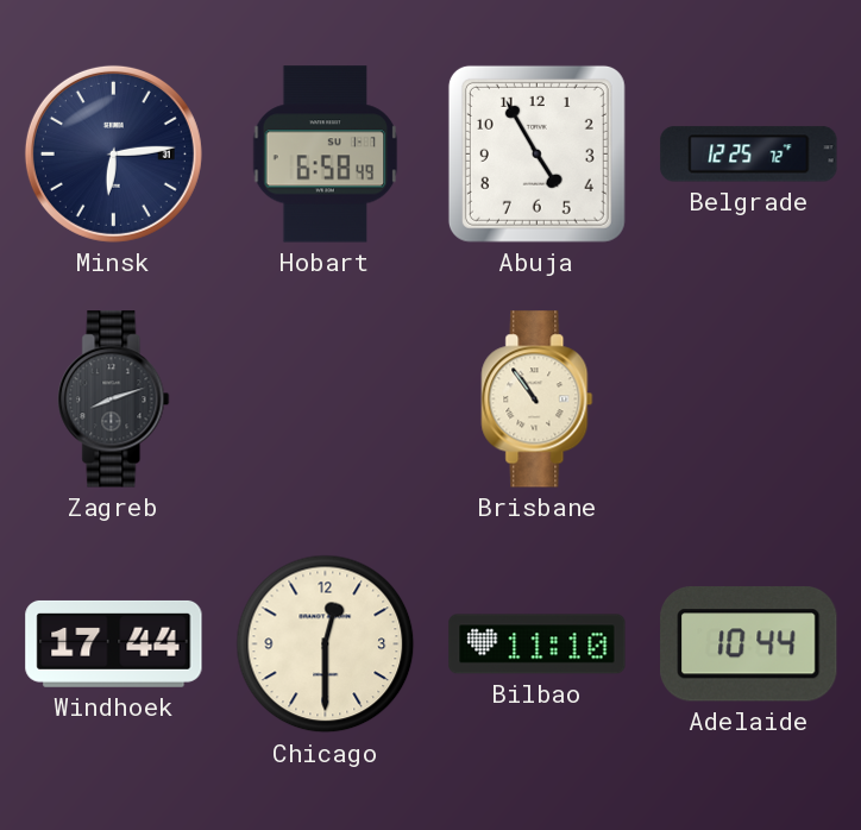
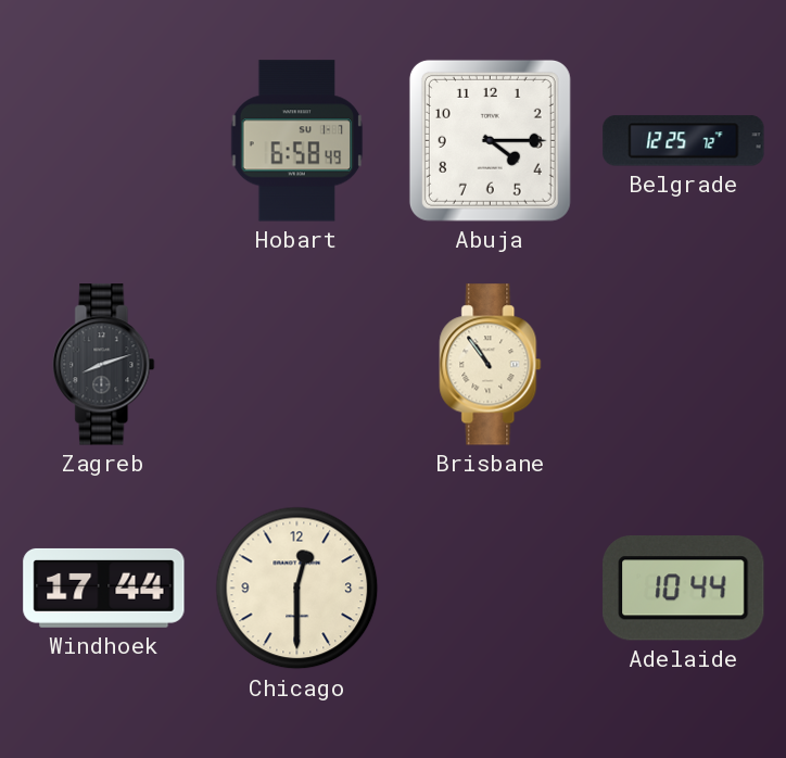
Minsk: 6:14 -> none
Abuja: 4:55 -> 4:15
Bilbao: 11:10 -> none
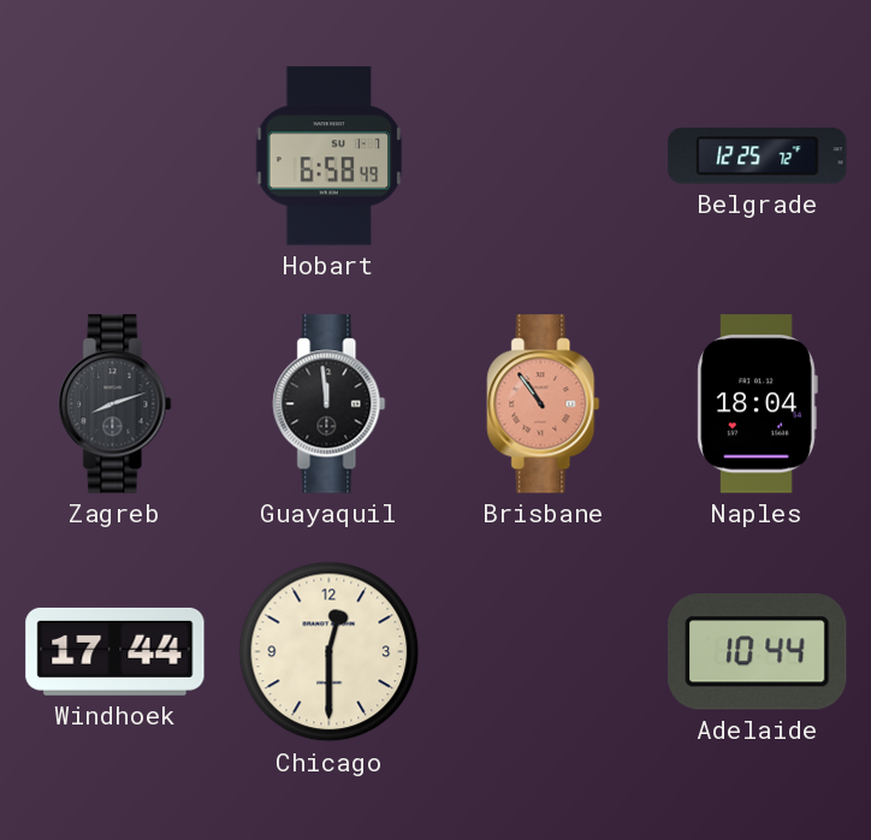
Abuja: 4:15 -> none
Guayaquil: none -> 11:59
Brisbane dial: cream -> salmon
Naples: none -> 18:04
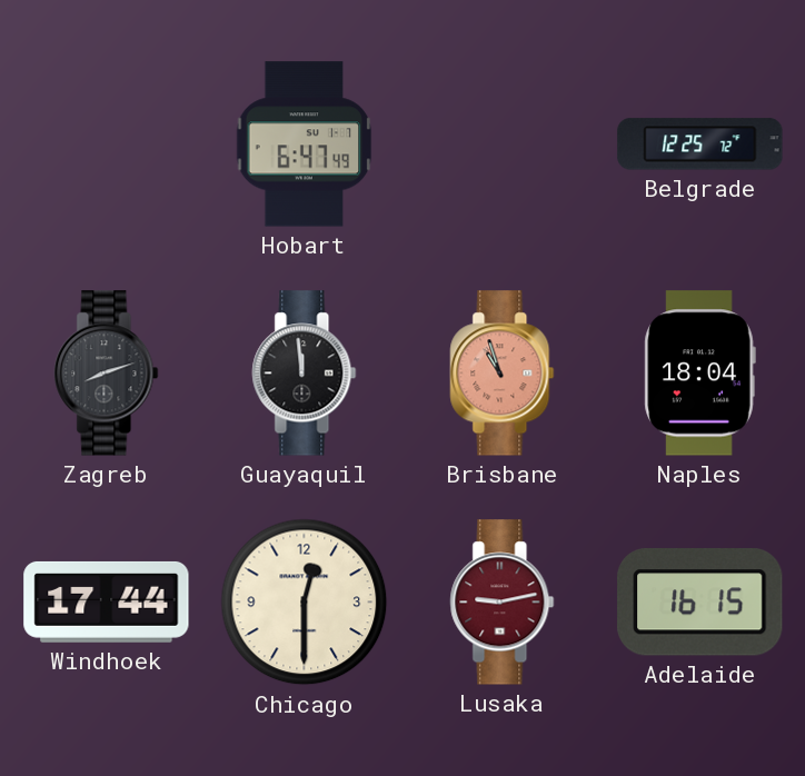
Hobart: 6:58 -> 6:47
Brisbane: 10:54 -> 10:57
Lusaka: none -> 9:13
Adelaide: 10:44 -> 16:15
